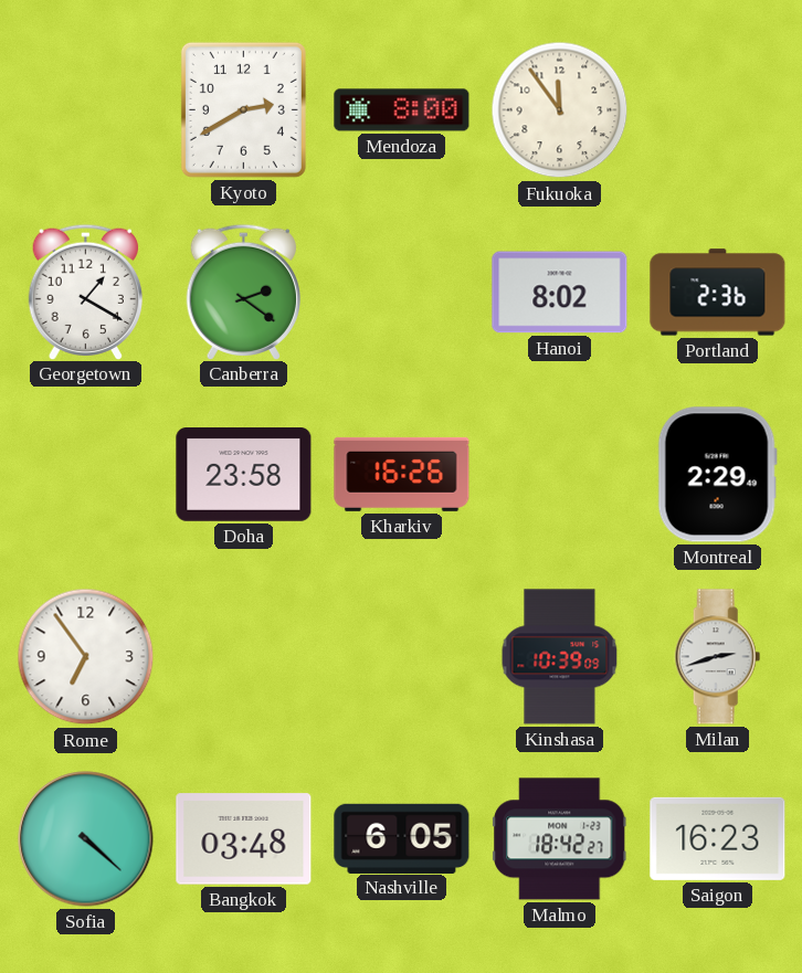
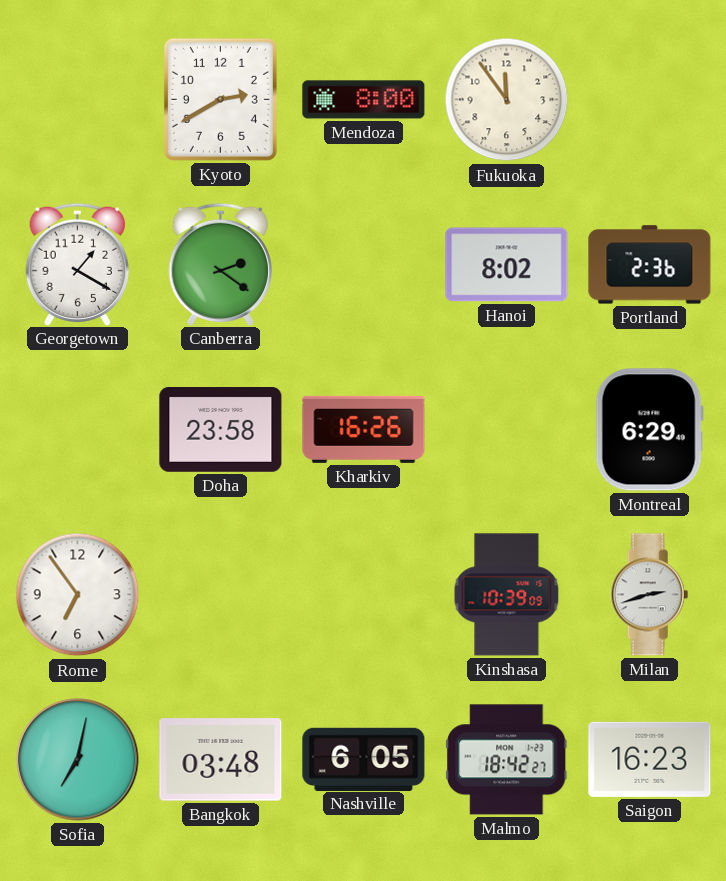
Montreal: 2:29 -> 6:29
Sofia: 4:22 -> 7:02
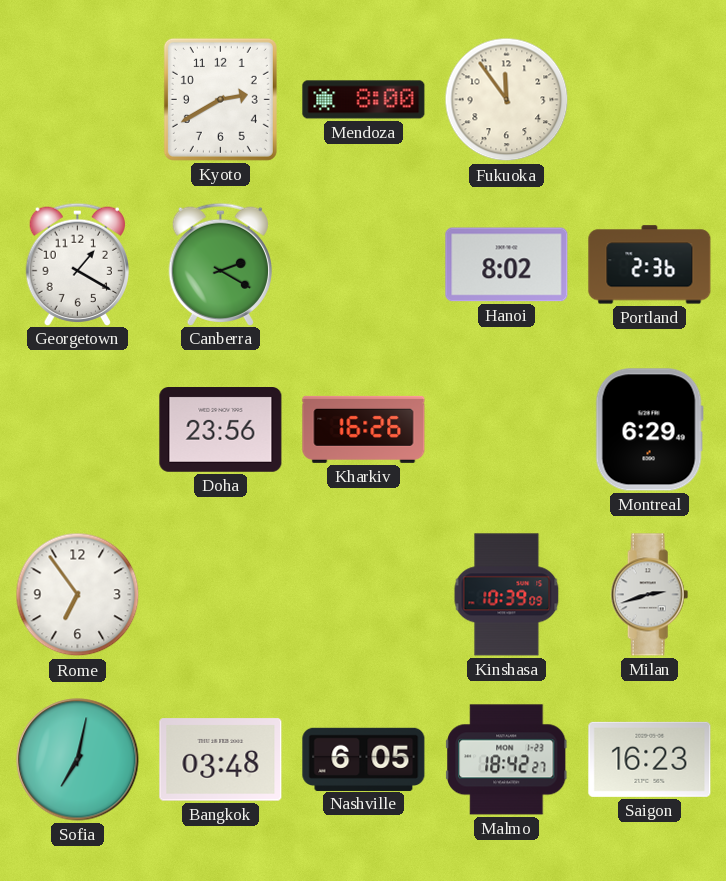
Canberra: 2:21 -> 2:20
Doha: 23:58 -> 23:56
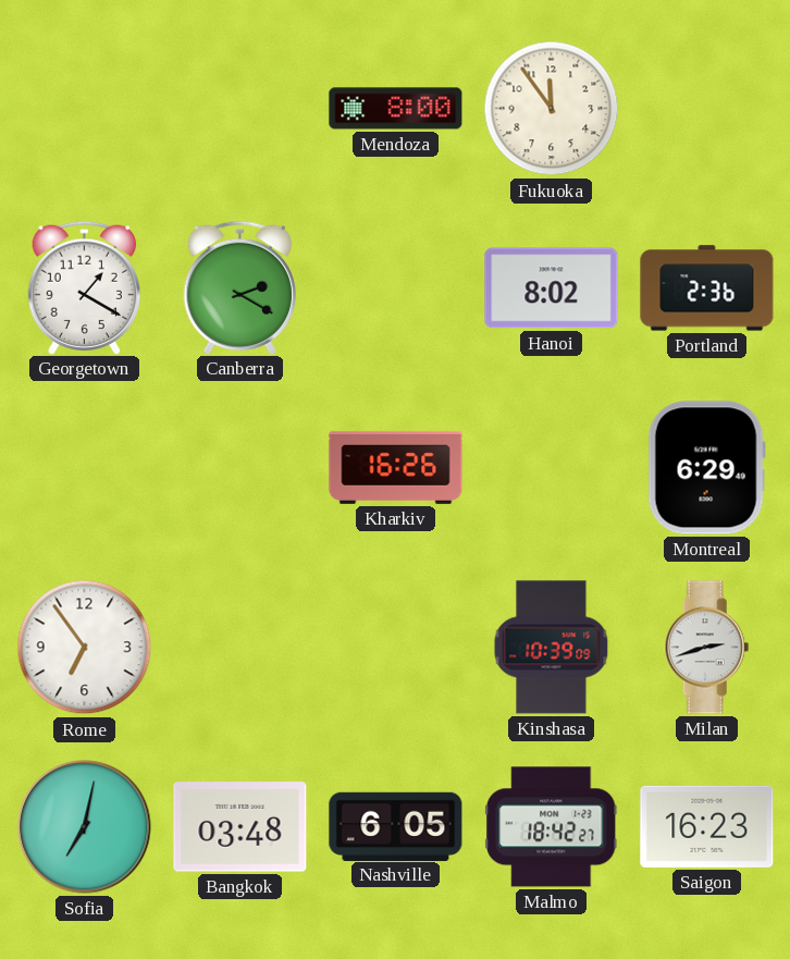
Kyoto: 2:40 -> none
Doha: 23:56 -> none
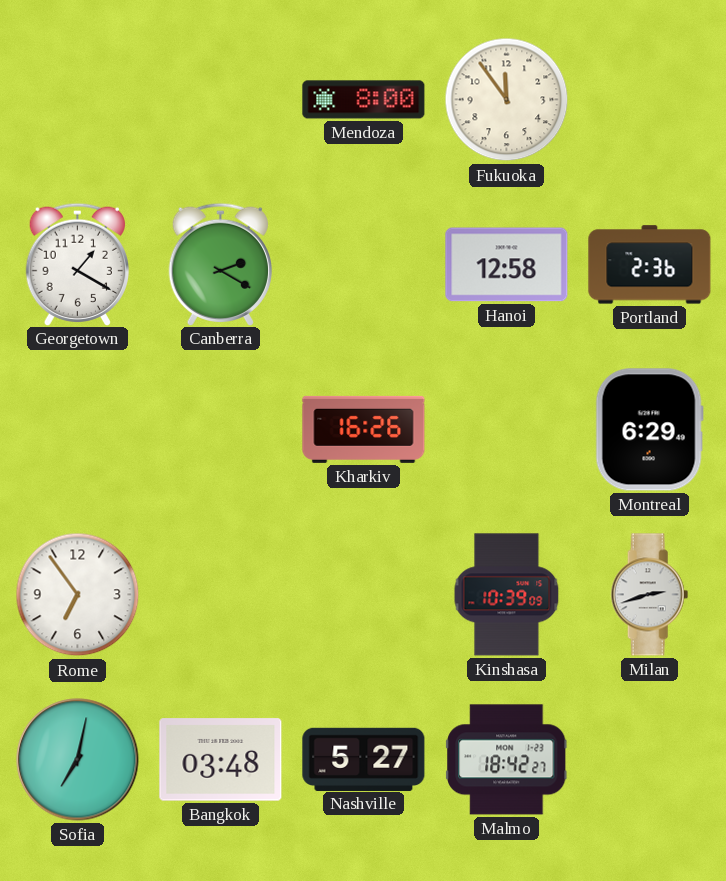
Hanoi: 8:02 -> 12:58
Nashville: 6:05 -> 5:27
Saigon: 16:23 -> none
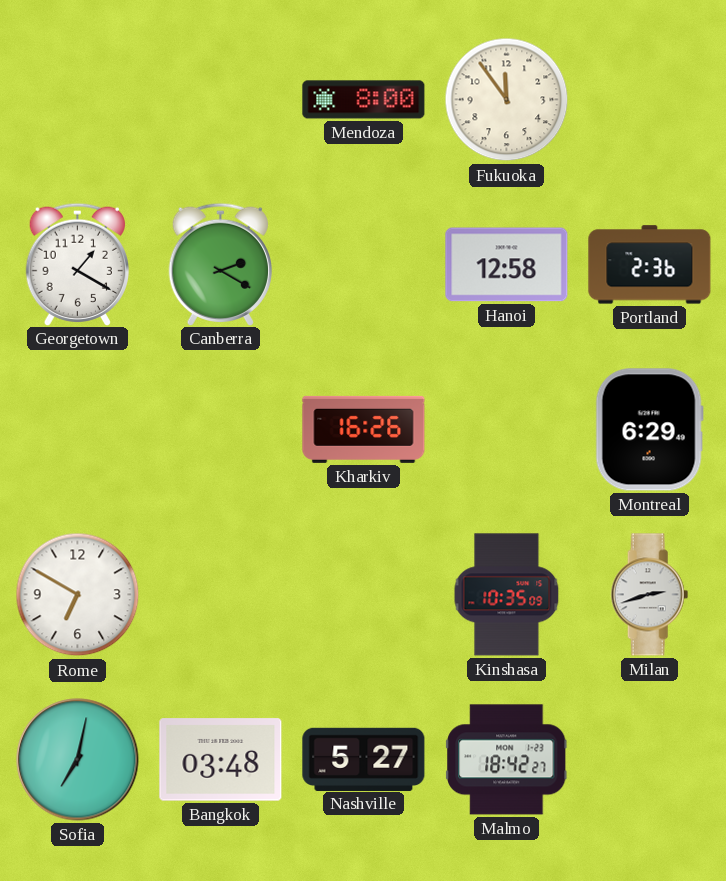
Rome: 6:54 -> 6:50
Kinshasa: 10:39 -> 10:35
